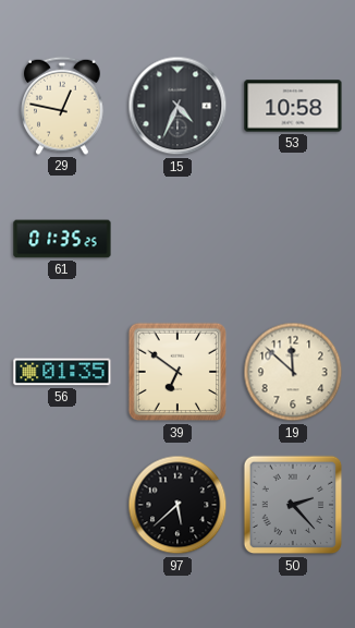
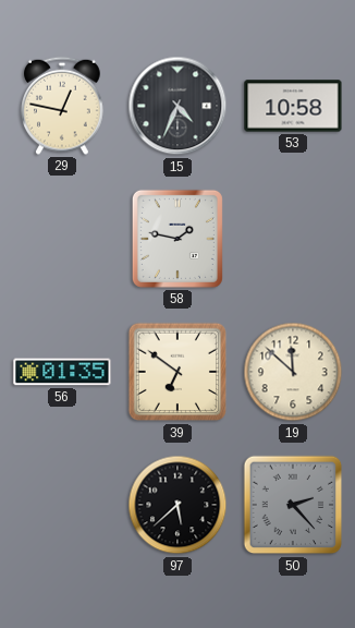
61: 01:35 -> none
58: none -> 1:47
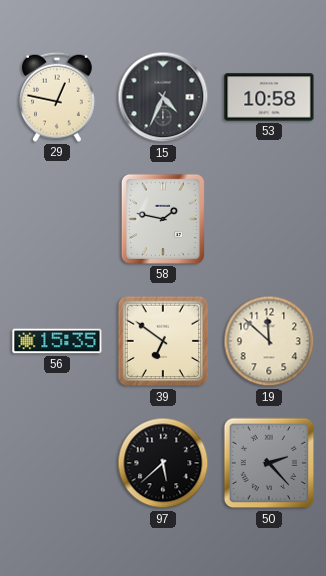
56: 01:35 -> 15:35
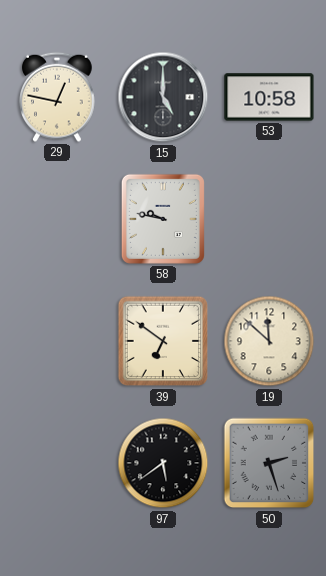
15: 4:34 -> 5:00
58: 1:47 -> 9:47
56: 15:35 -> none
97: 5:38 -> 5:39
50: 2:23 -> 2:27
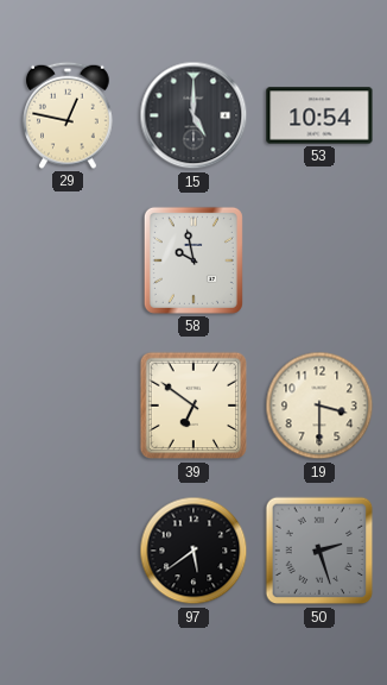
53: 10:58 -> 10:54
58: 9:47 -> 9:58
19: 11:52 -> 3:30
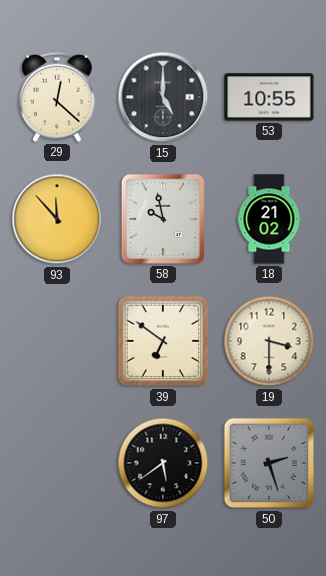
29: 12:47 -> 12:22
53: 10:54 -> 10:55
93: none -> 11:53
18: none -> 21:02
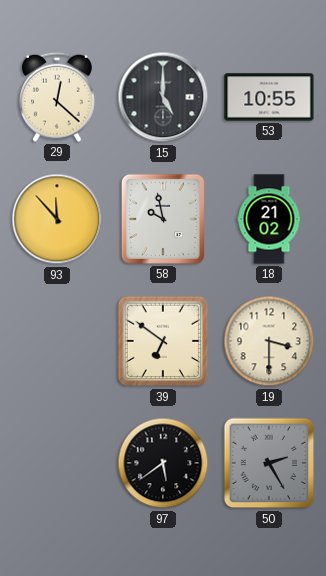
50: 2:27 -> 2:25
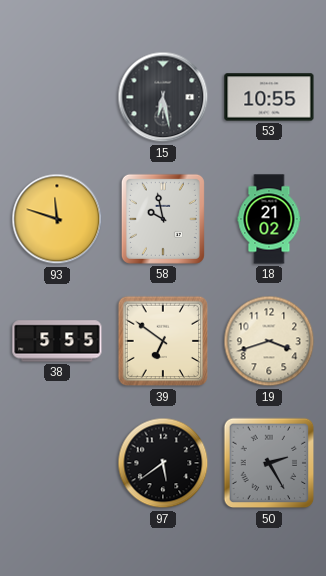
29: 12:22 -> none
15: 5:00 -> 6:28
93: 11:53 -> 11:48
38: none -> 5:55
19: 3:30 -> 3:42
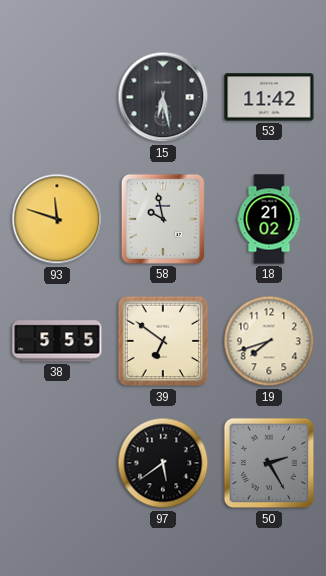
53: 10:55 -> 11:42
19: 3:42 -> 7:42
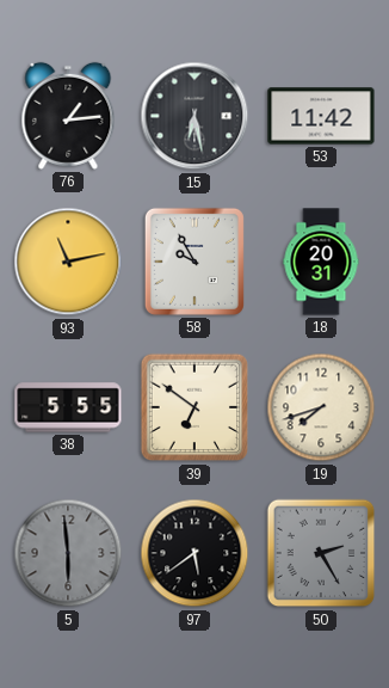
76: none -> 1:14
93: 11:48 -> 11:13
58: 9:58 -> 9:55
18: 21:02 -> 20:31
5: none -> 5:59
